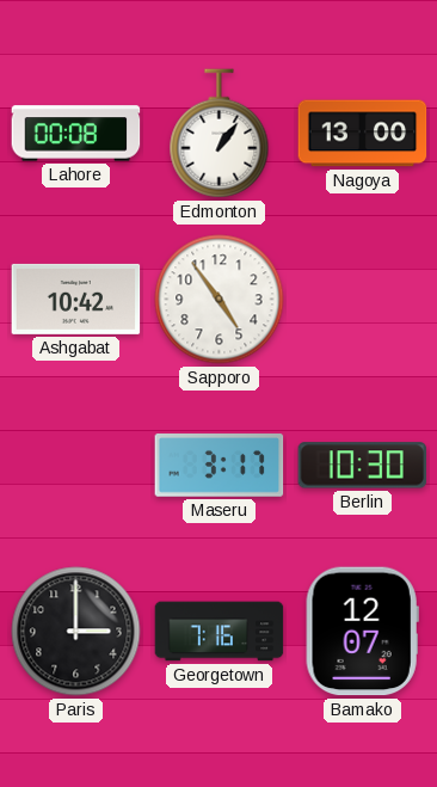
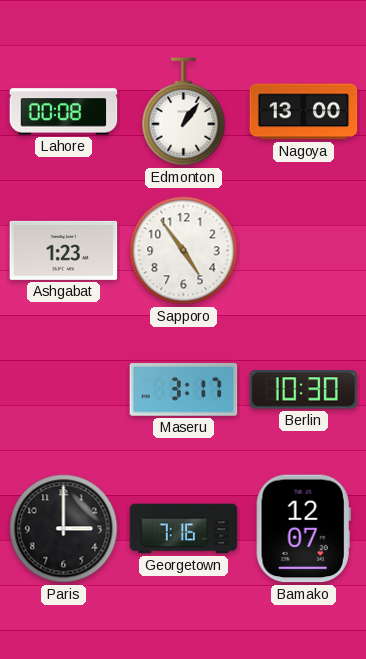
Ashgabat: 10:42 -> 1:23
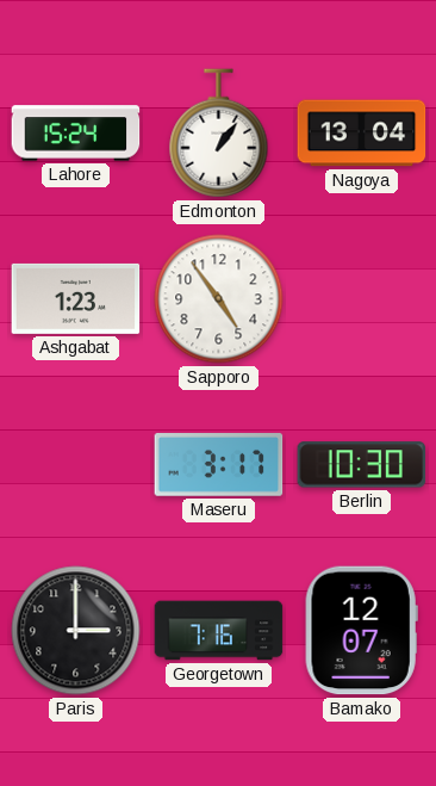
Lahore: 00:08 -> 15:24
Nagoya: 13:00 -> 13:04
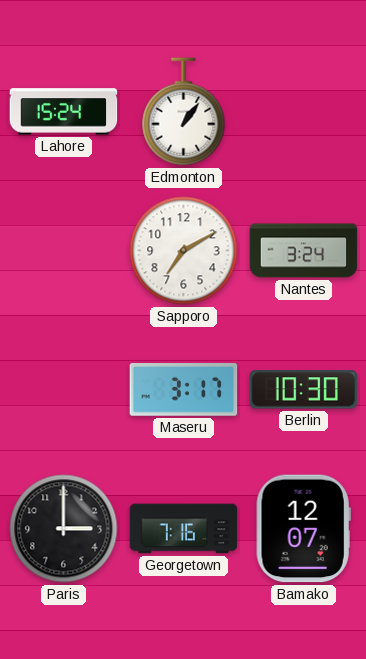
Nagoya: 13:04 -> none
Ashgabat: 1:23 -> none
Sapporo: 4:54 -> 7:10
Nantes: none -> 3:24
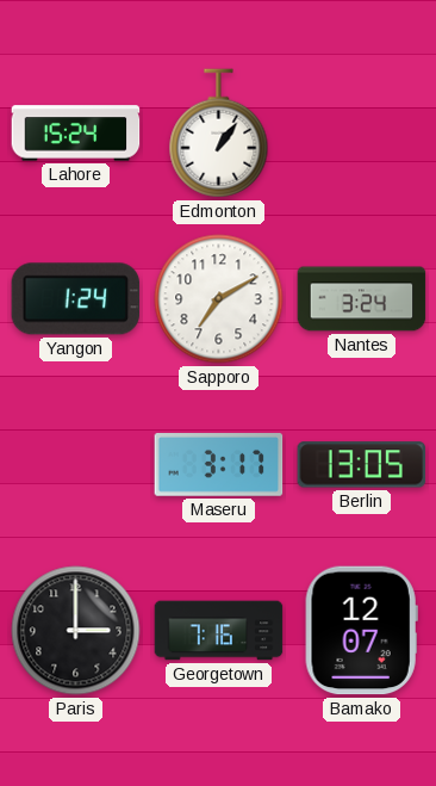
Yangon: none -> 1:24
Berlin: 10:30 -> 13:05
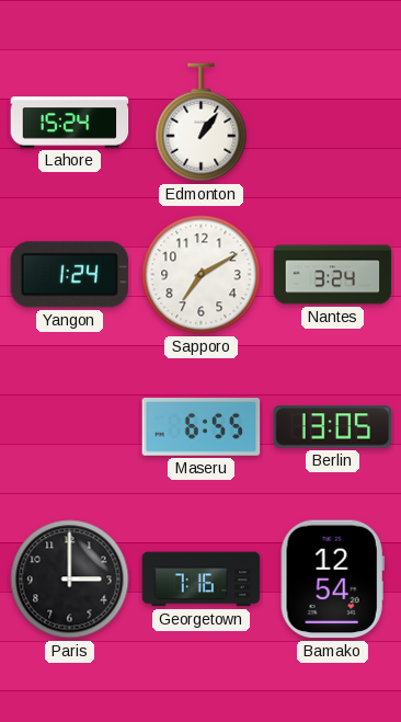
Maseru: 3:17 -> 6:55
Bamako: 12:07 -> 12:54
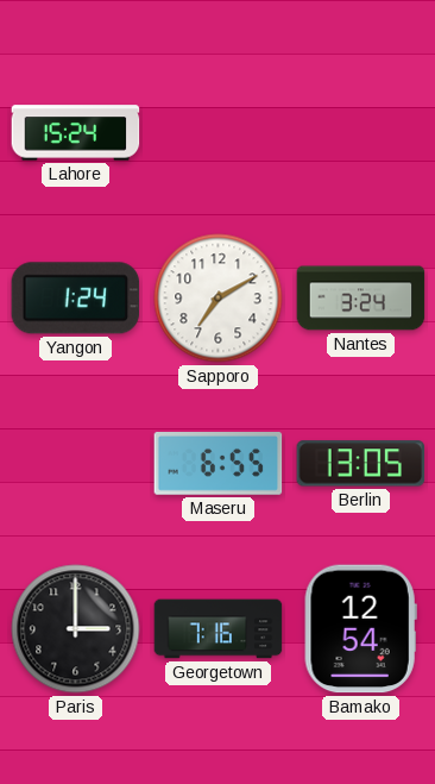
Edmonton: 1:06 -> none
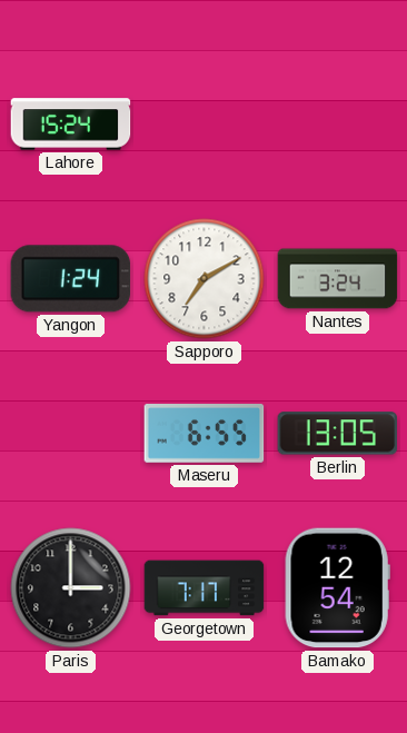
Georgetown: 7:16 -> 7:17
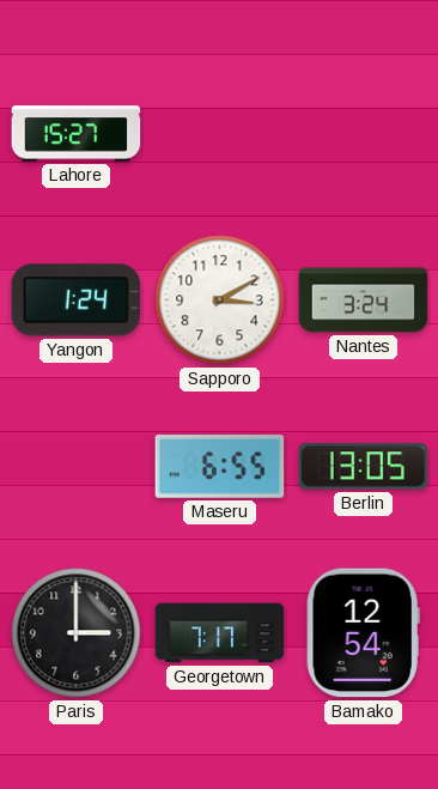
Lahore: 15:24 -> 15:27
Sapporo: 7:10 -> 3:10
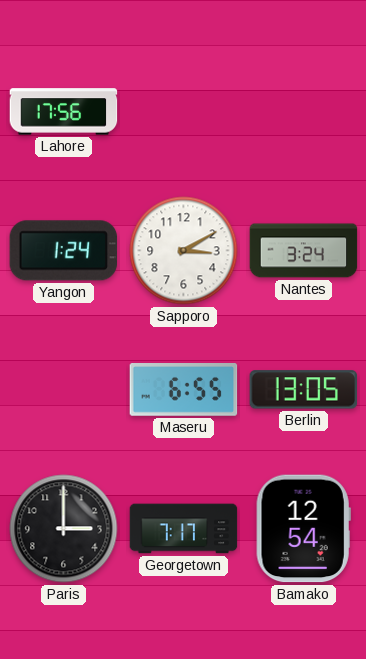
Lahore: 15:27 -> 17:56
